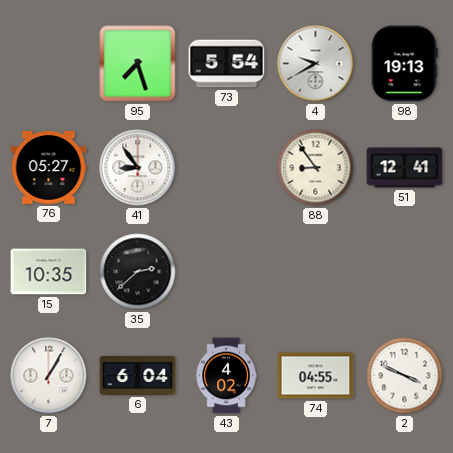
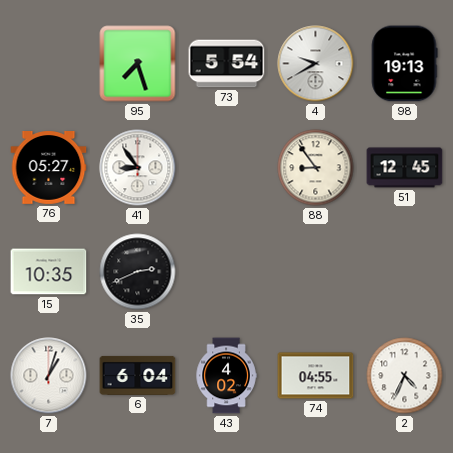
51: 12:41 -> 12:45
35: 2:38 -> 2:41
7: 1:05 -> 1:03
2: 3:49 -> 4:34
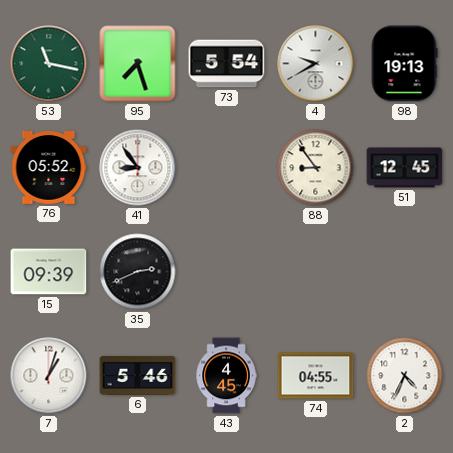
53: none -> 11:17
76: 05:27 -> 05:52
15: 10:35 -> 09:39
6: 6:04 -> 5:46
43: 4:02 -> 4:45
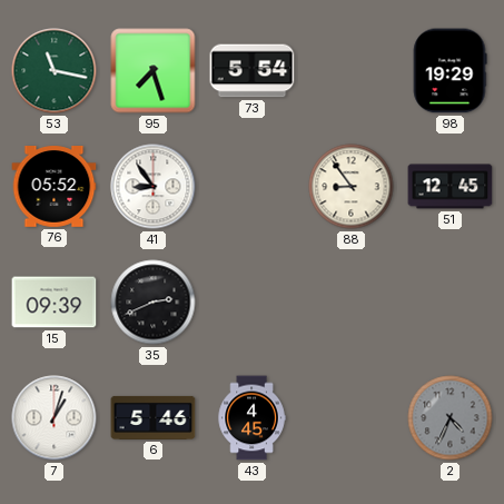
4: 9:40 -> none
98: 19:13 -> 19:29
74: 04:55 -> none
2 dial: white -> grey
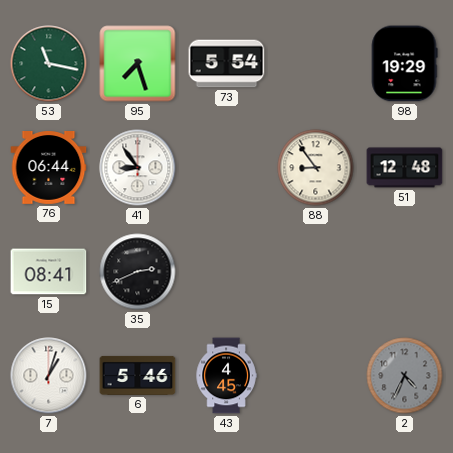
76: 05:52 -> 06:44
51: 12:45 -> 12:48
15: 09:39 -> 08:41
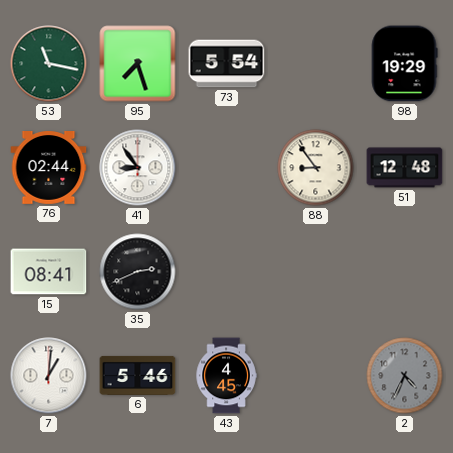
76: 06:44 -> 02:44
7: 1:03 -> 1:01
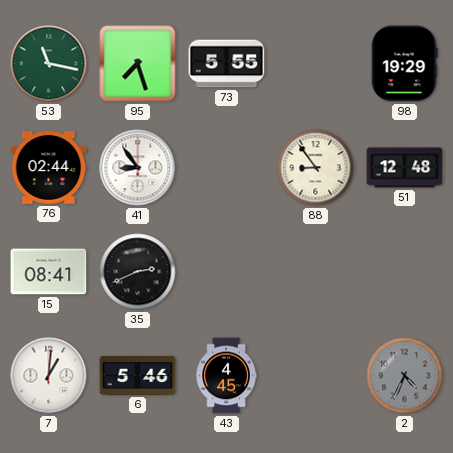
73: 5:54 -> 5:55
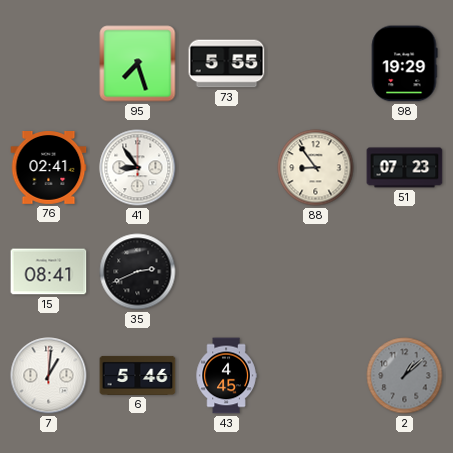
53: 11:17 -> none
76: 02:44 -> 02:41
51: 12:48 -> 07:23
2: 4:34 -> 1:08
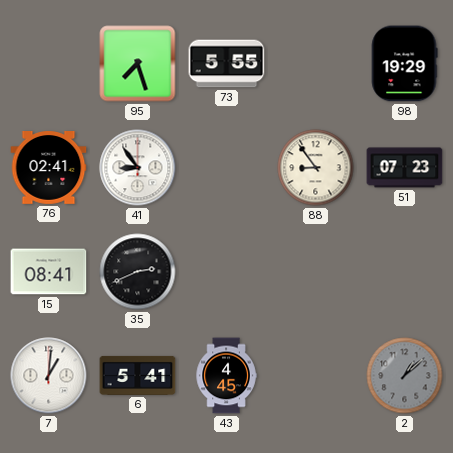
6: 5:46 -> 5:41
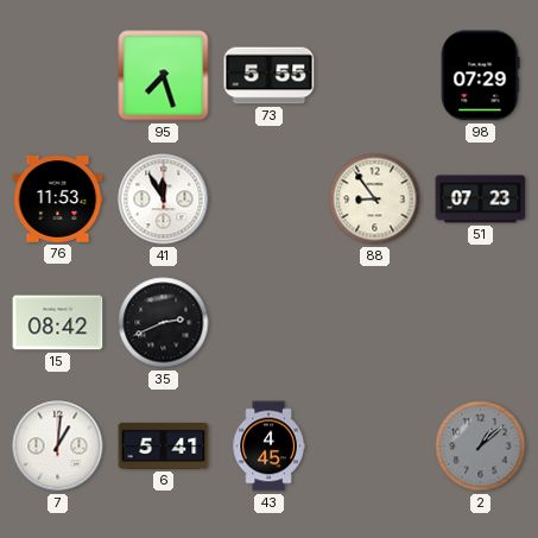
98: 19:29 -> 07:29
76: 02:41 -> 11:53
41: 8:54 -> 11:55
15: 08:41 -> 08:42
